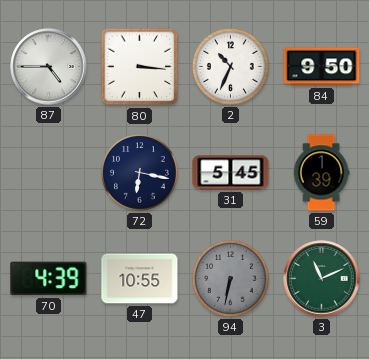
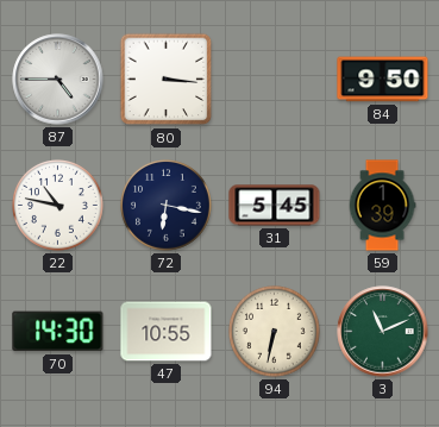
2: 10:34 -> none
22: none -> 10:47
70: 4:39 -> 14:30
94 dial: grey -> cream
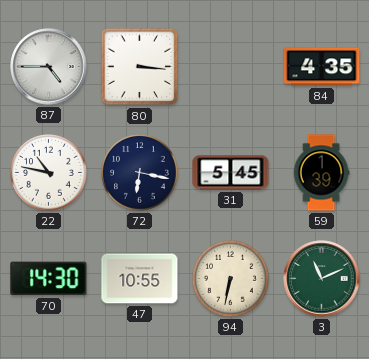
84: 9:50 -> 4:35
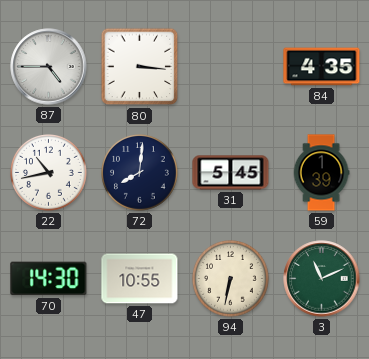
22: 10:47 -> 10:43
72: 6:17 -> 8:01
